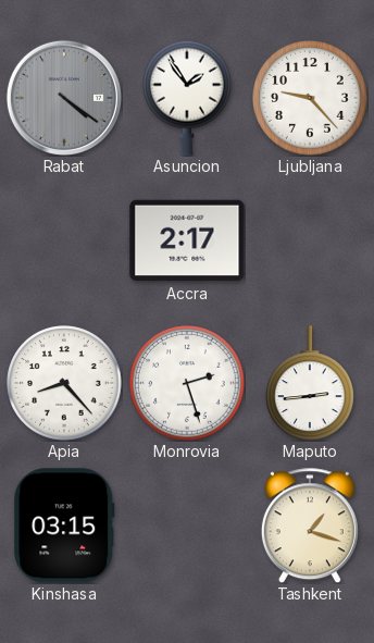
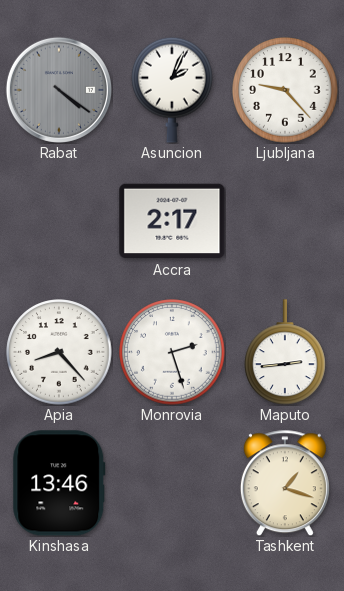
Asuncion: 1:54 -> 2:04
Kinshasa: 03:15 -> 13:46
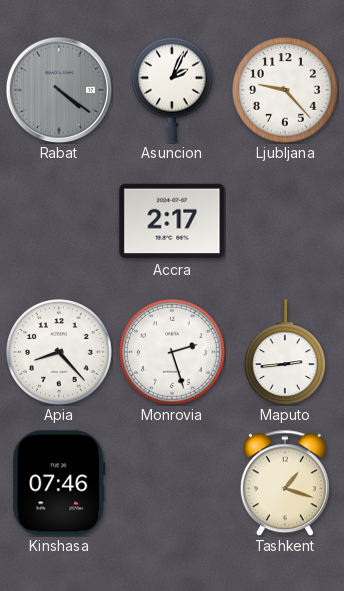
Kinshasa: 13:46 -> 07:46
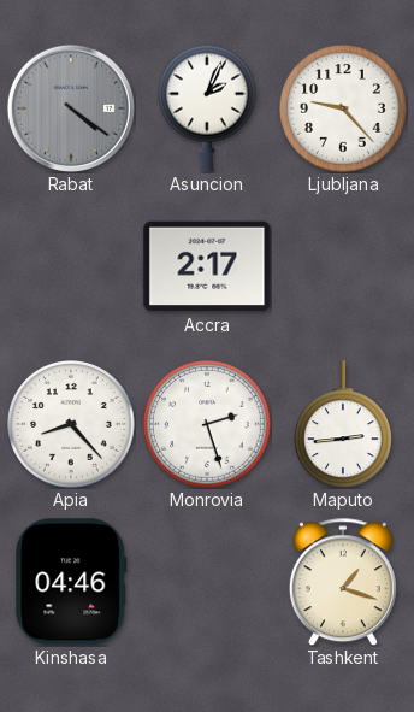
Kinshasa: 07:46 -> 04:46
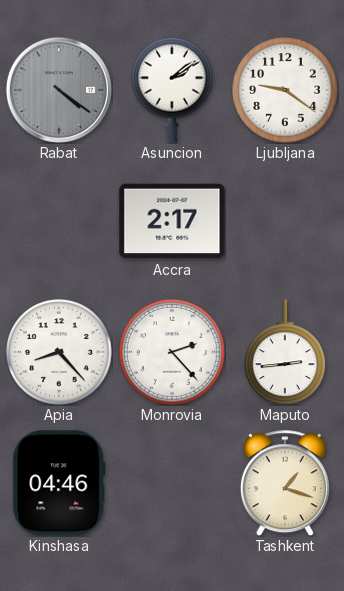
Asuncion: 2:04 -> 2:09
Ljubljana: 9:23 -> 9:21
Monrovia: 2:27 -> 2:23
